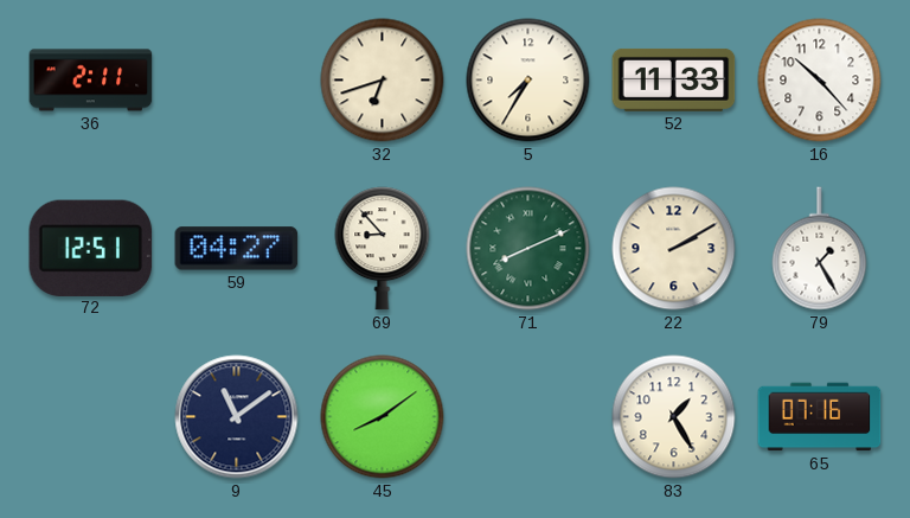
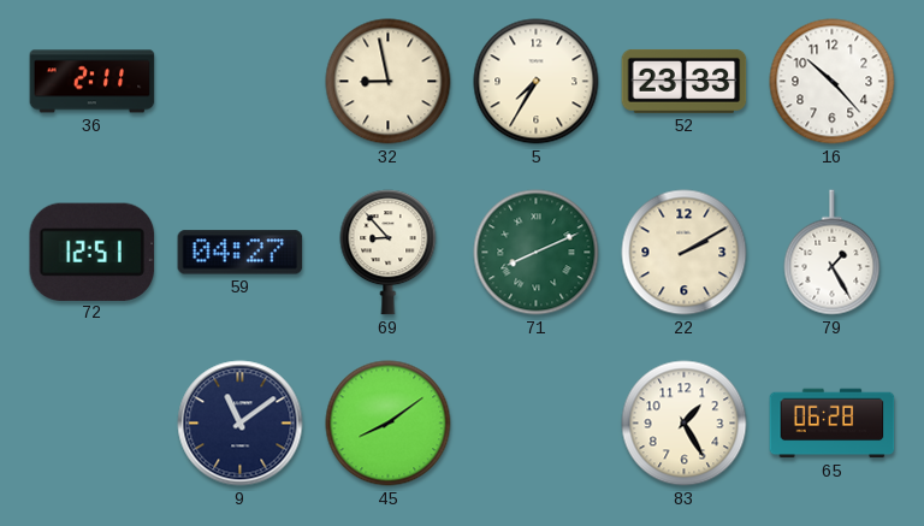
32: 6:42 -> 8:58
52: 11:33 -> 23:33
65: 07:16 -> 06:28
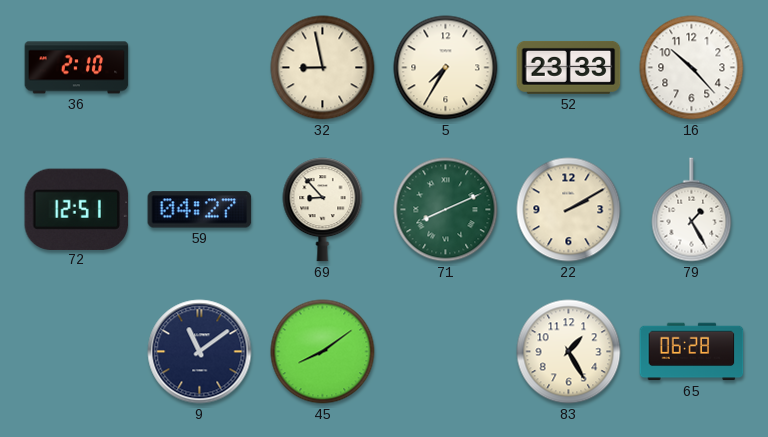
36: 2:11 -> 2:10
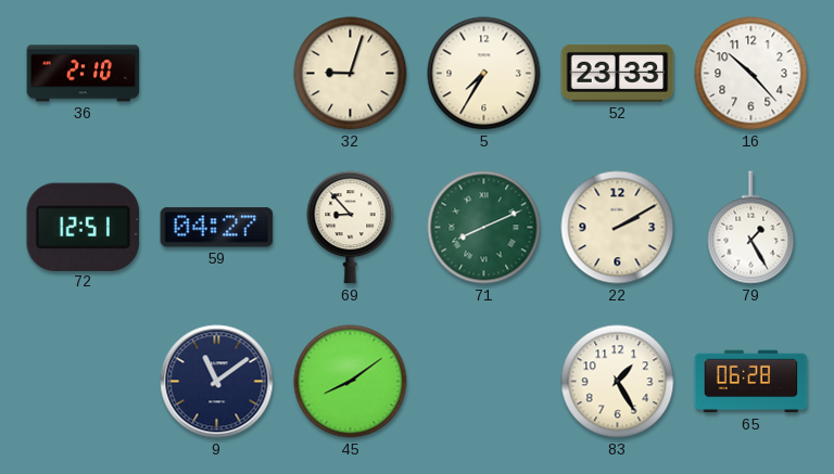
32: 8:58 -> 9:03
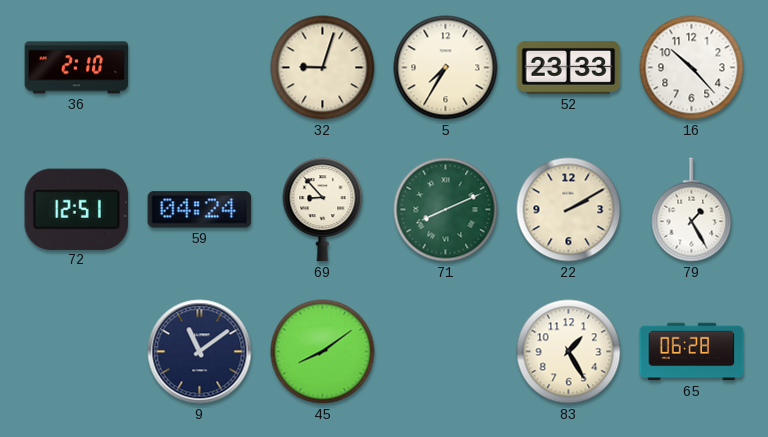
59: 04:27 -> 04:24
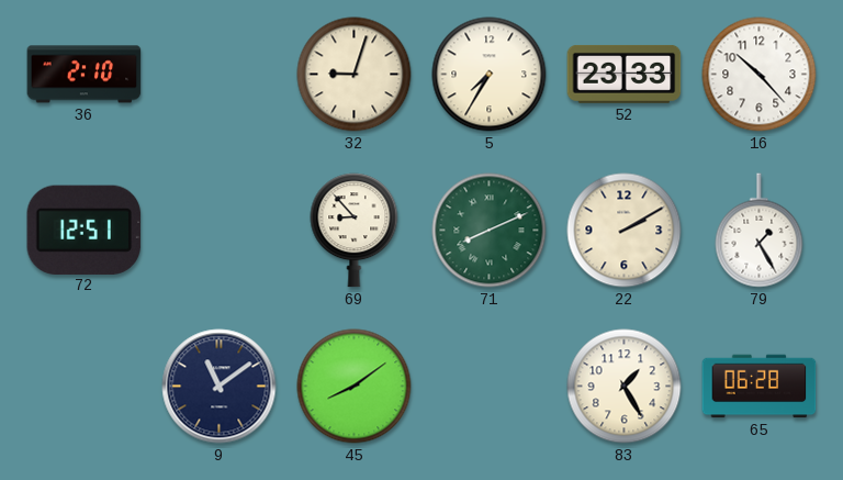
59: 04:24 -> none
